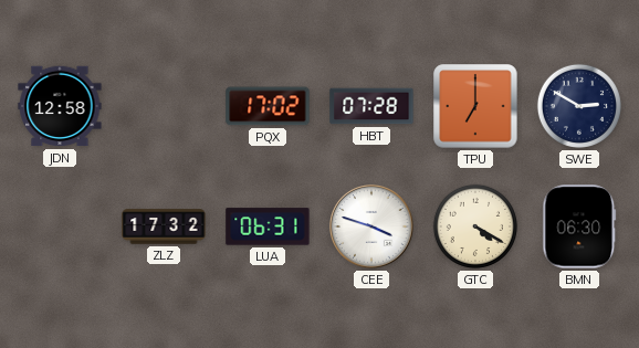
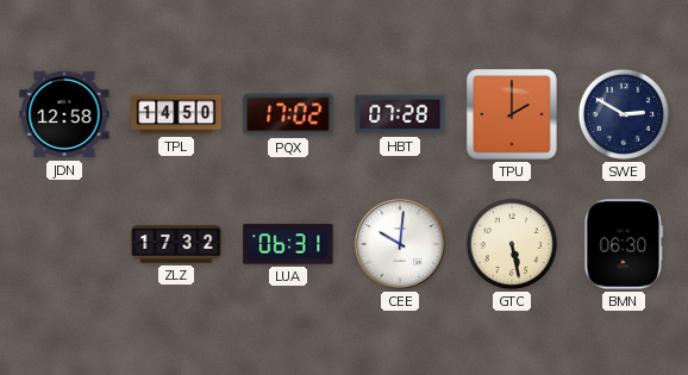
TPL: none -> 14:50
TPU: 7:00 -> 2:00
CEE: 3:48 -> 10:01
GTC: 4:20 -> 5:28
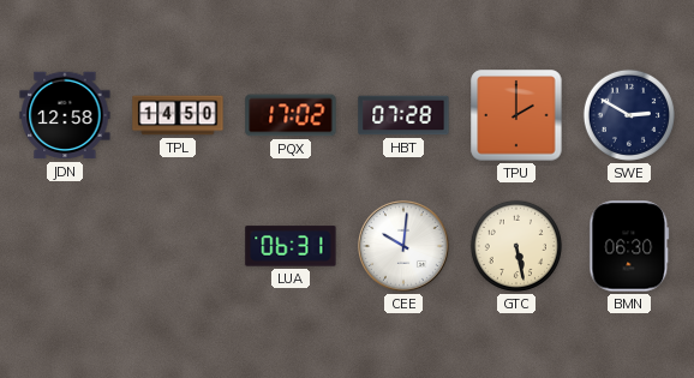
ZLZ: 17:32 -> none
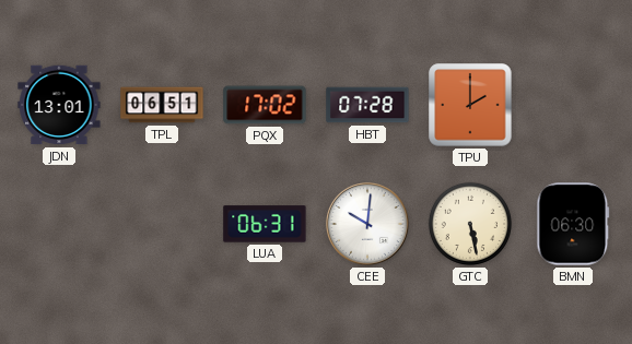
JDN: 12:58 -> 13:01
TPL: 14:50 -> 06:51
SWE: 2:50 -> none
